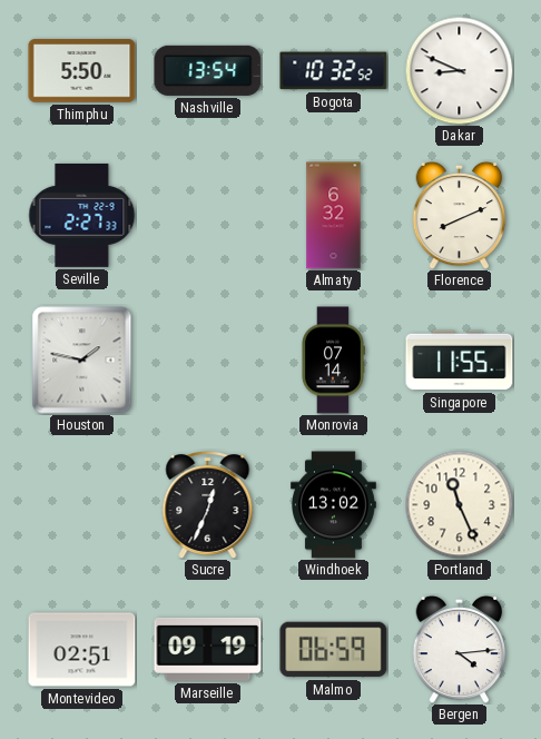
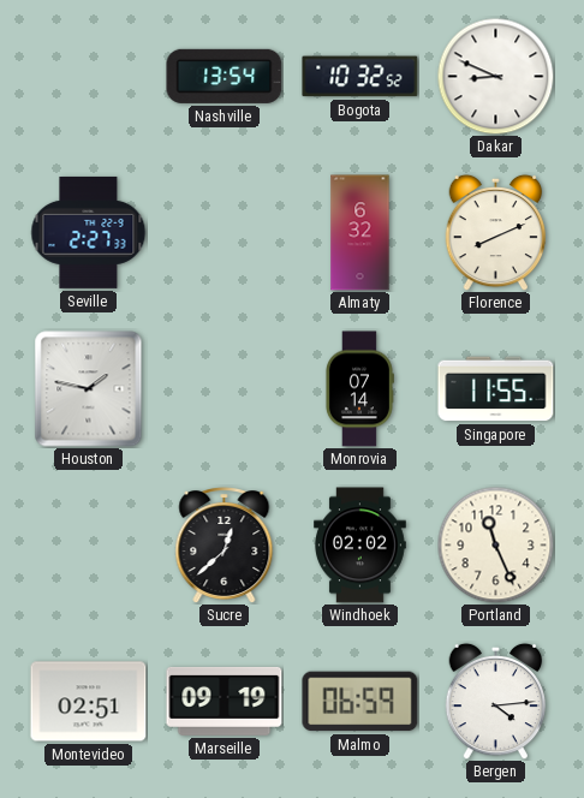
Thimphu: 5:50 -> none
Sucre: 12:34 -> 12:38
Windhoek: 13:02 -> 02:02
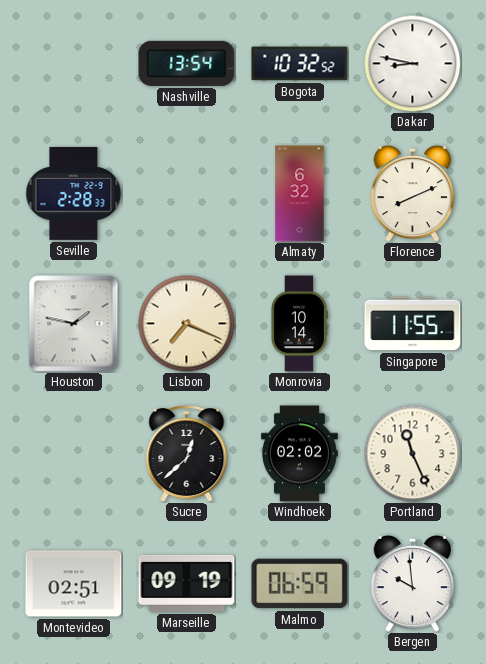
Dakar: 8:49 -> 8:47
Seville: 2:27 -> 2:28
Lisbon: none -> 7:19
Monrovia: 07:14 -> 10:14
Bergen: 4:14 -> 9:59
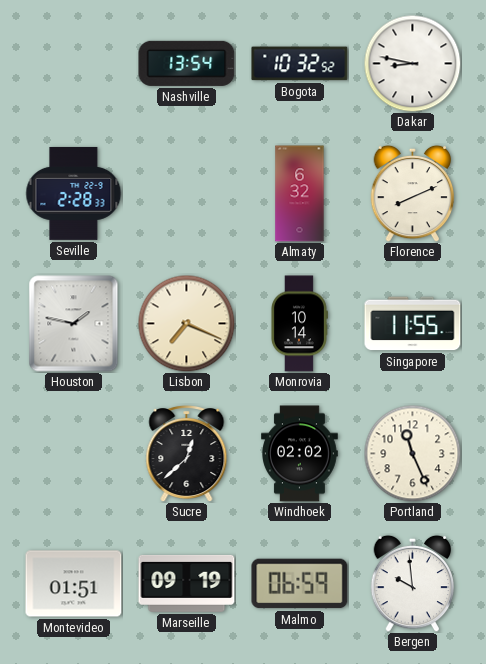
Montevideo: 02:51 -> 01:51
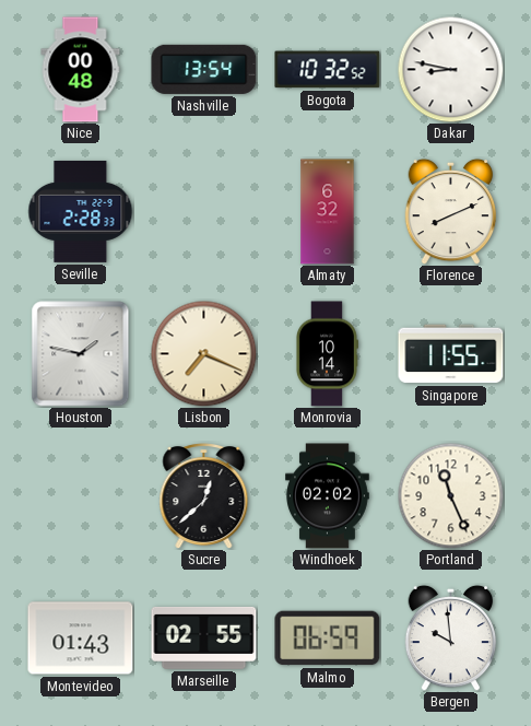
Nice: none -> 00:48
Montevideo: 01:51 -> 01:43
Marseille: 09:19 -> 02:55
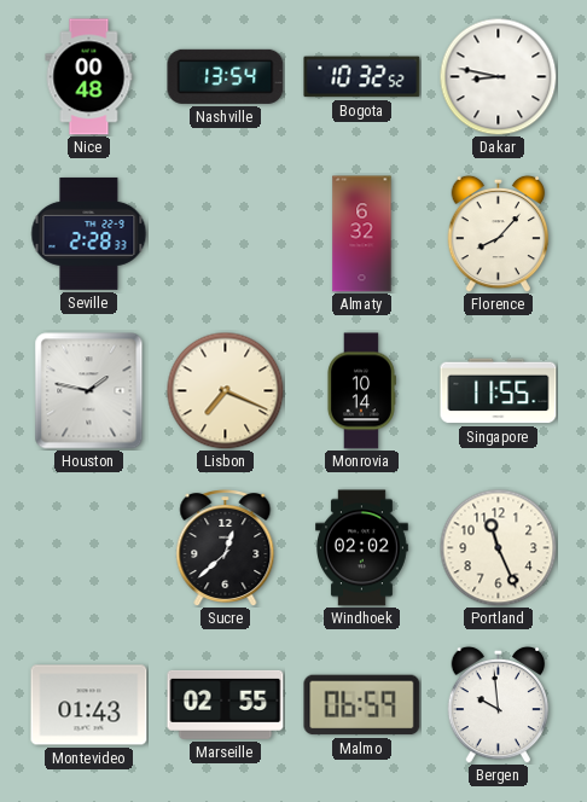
Florence: 8:11 -> 8:07
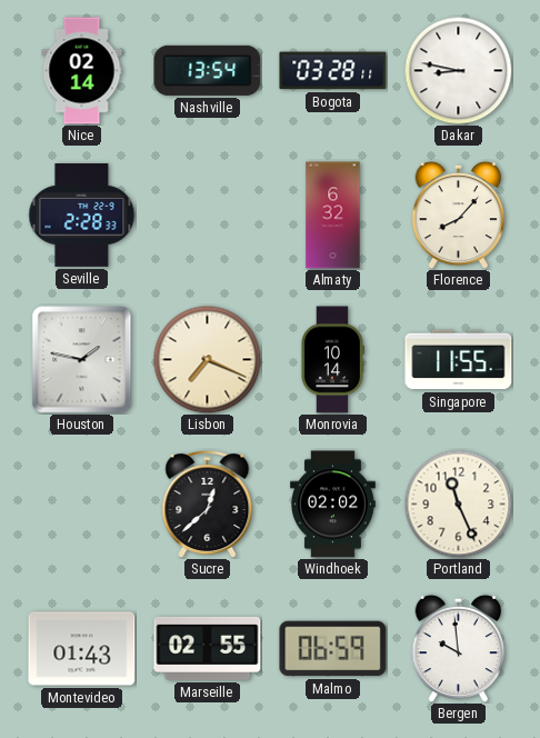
Nice: 00:48 -> 02:14
Bogota: 10:32 -> 03:28
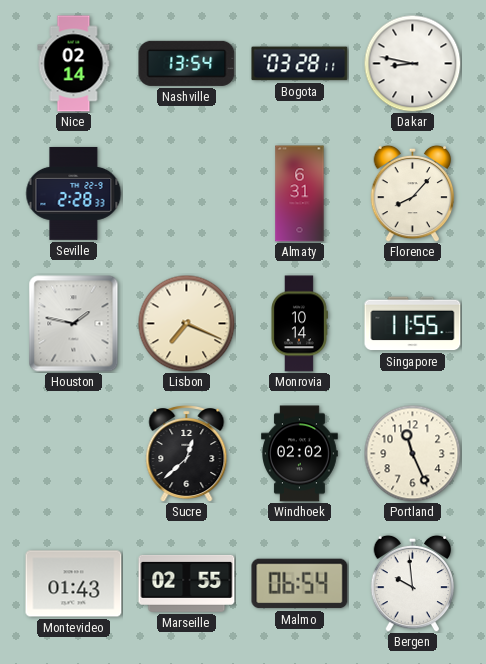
Almaty: 6:32 -> 6:31
Malmo: 06:59 -> 06:54
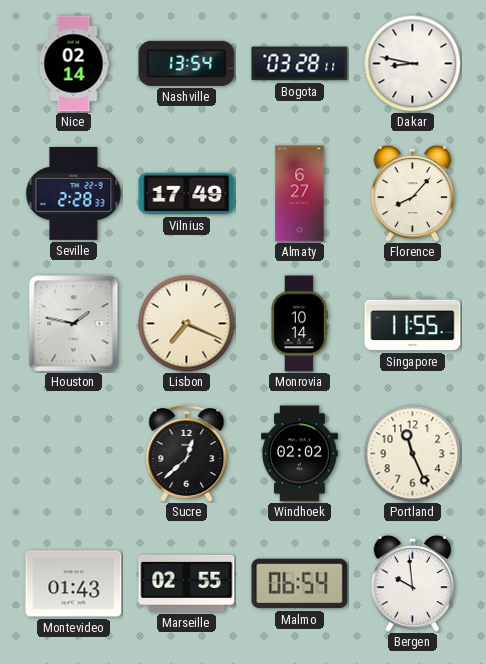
Vilnius: none -> 17:49
Almaty: 6:31 -> 6:27
